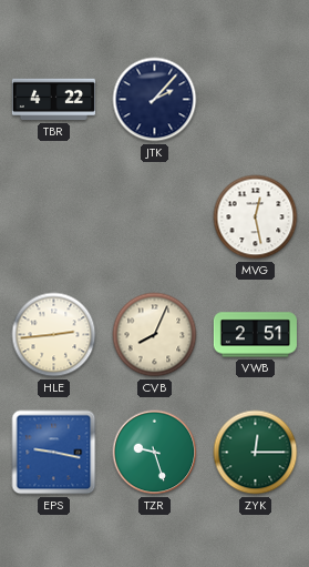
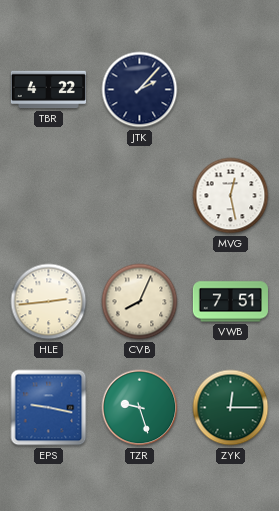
VWB: 2:51 -> 7:51
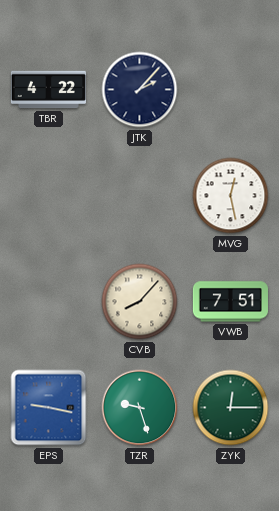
HLE: 2:44 -> none
CVB: 8:04 -> 8:07
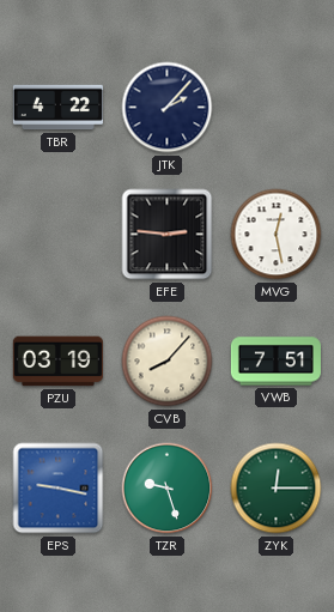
EFE: none -> 2:46
PZU: none -> 03:19
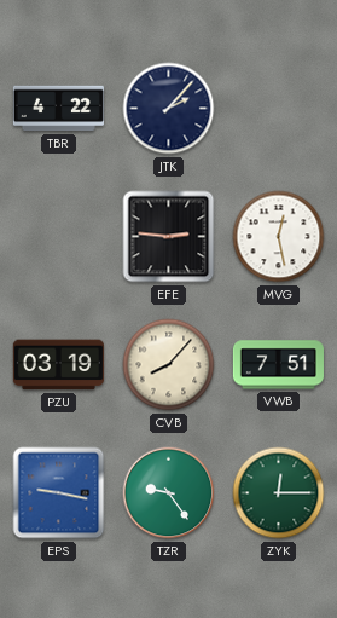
TZR: 9:27 -> 9:24
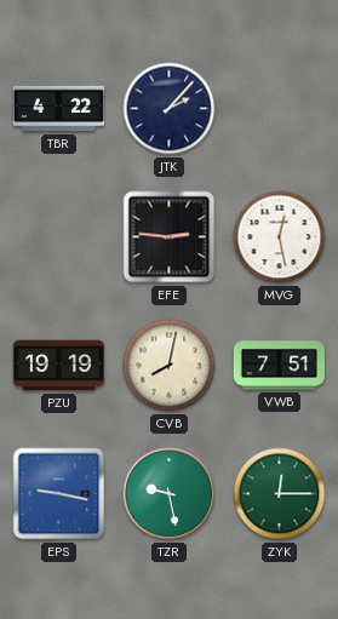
PZU: 03:19 -> 19:19
CVB: 8:07 -> 8:02
TZR: 9:24 -> 9:28
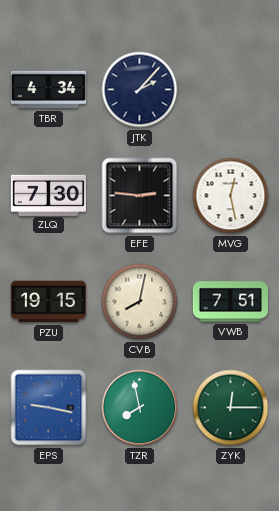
TBR: 4:22 -> 4:34
ZLQ: none -> 7:30
PZU: 19:19 -> 19:15
TZR: 9:28 -> 7:58
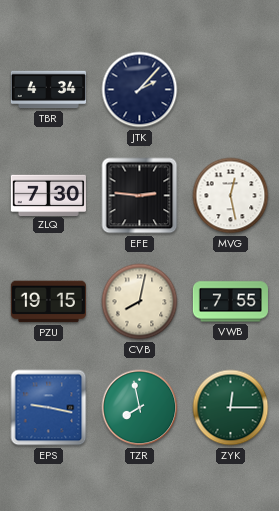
VWB: 7:51 -> 7:55
